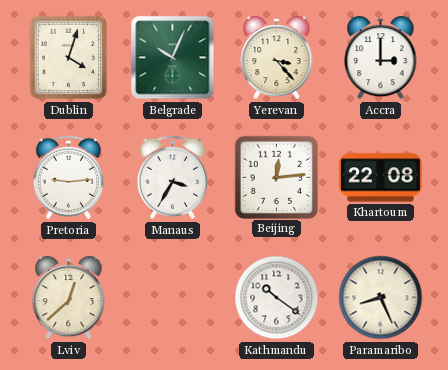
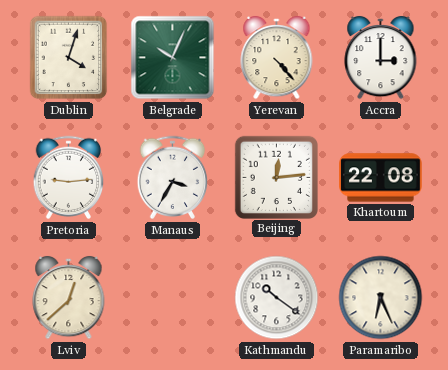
Yerevan: 3:23 -> 4:23
Paramaribo: 8:26 -> 6:26
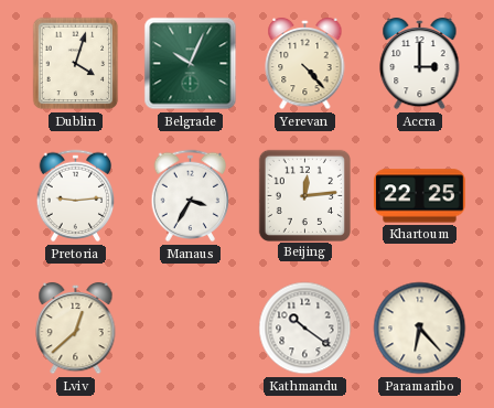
Khartoum: 22:08 -> 22:25
Paramaribo: 6:26 -> 6:23
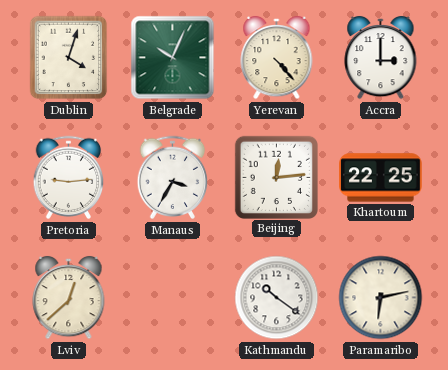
Paramaribo: 6:23 -> 6:13
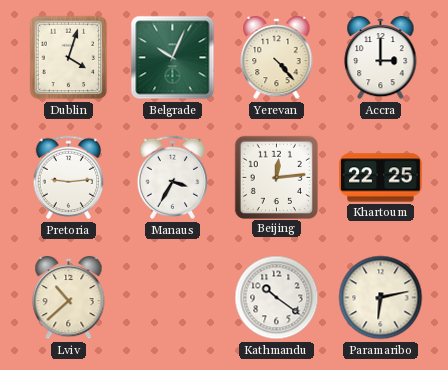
Lviv: 12:38 -> 10:38
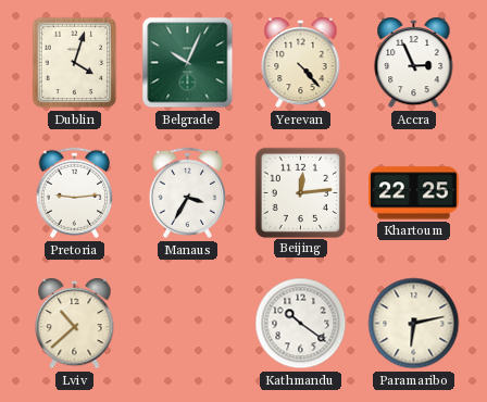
Accra: 3:00 -> 2:56
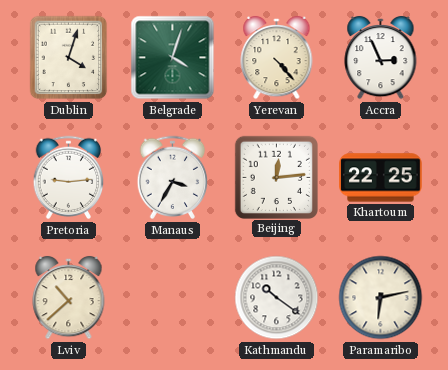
Belgrade: 10:04 -> 4:03
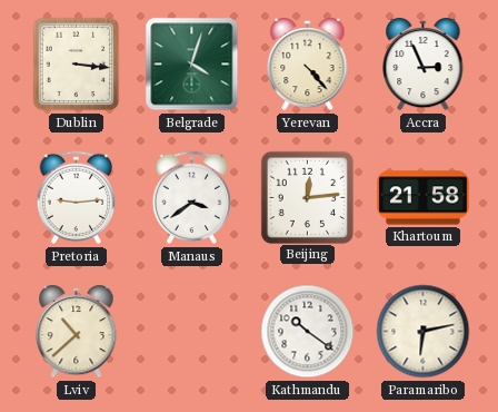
Dublin: 4:03 -> 3:16
Manaus: 3:35 -> 3:39
Khartoum: 22:25 -> 21:58
